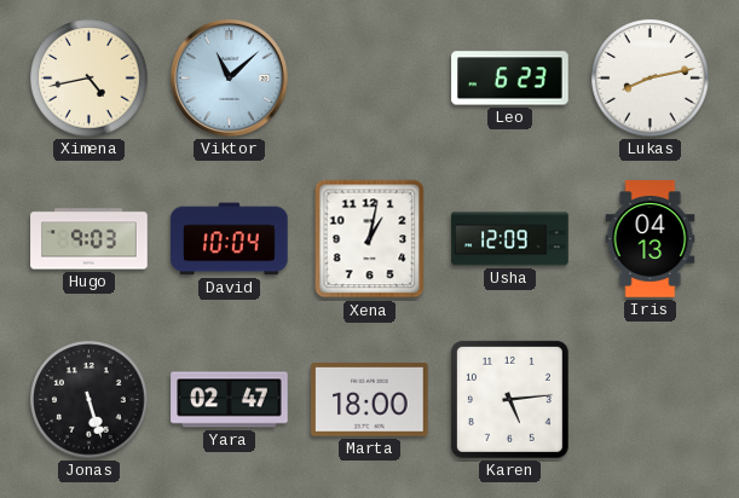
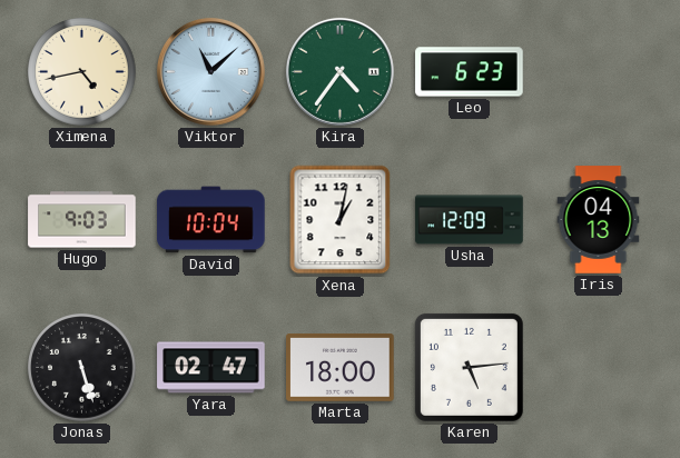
Kira: none -> 4:36
Lukas: 8:13 -> none
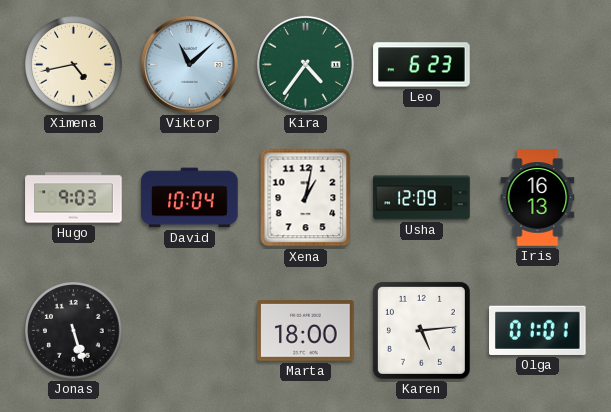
Iris: 04:13 -> 16:13
Yara: 02:47 -> none
Olga: none -> 01:01
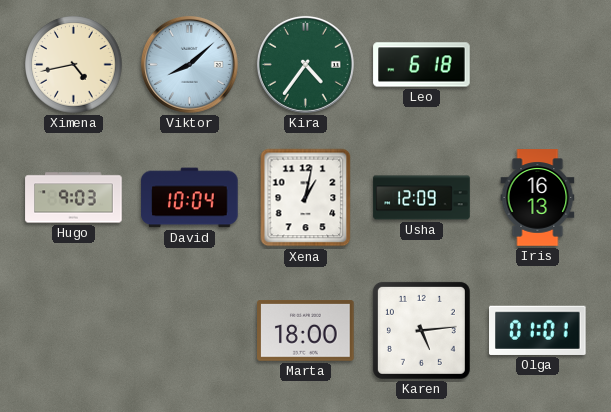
Viktor: 11:08 -> 8:08
Leo: 6:23 -> 6:18
Jonas: 5:27 -> none
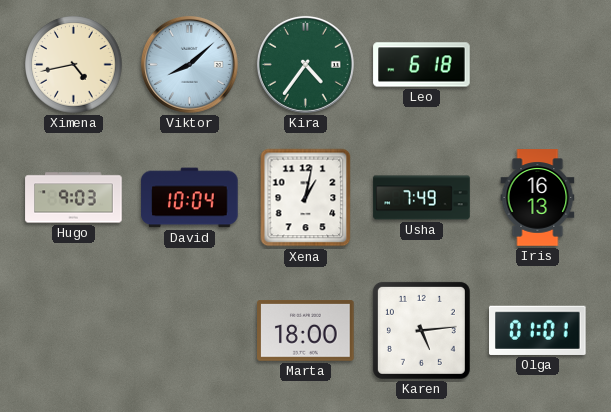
Usha: 12:09 -> 7:49
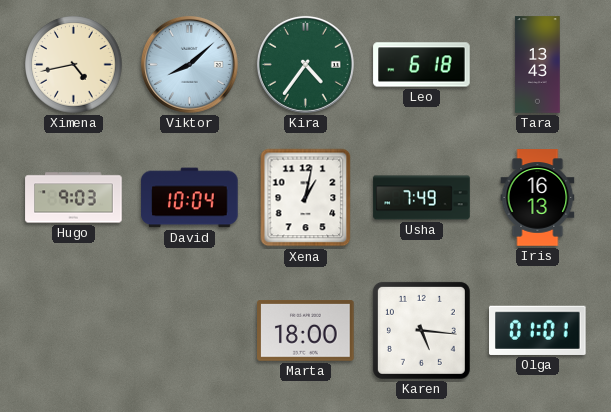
Tara: none -> 13:43
Karen: 5:14 -> 5:16
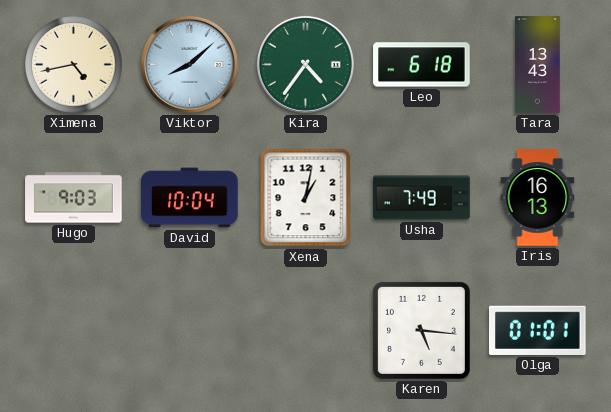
Marta: 18:00 -> none
